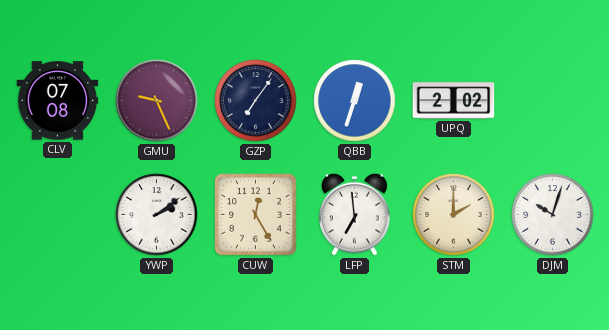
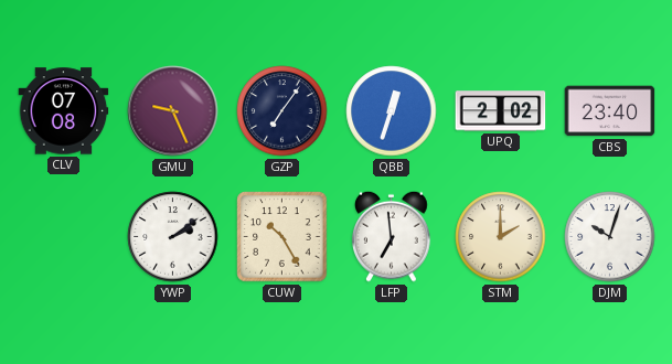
CBS: none -> 23:40
CUW: 12:25 -> 10:25
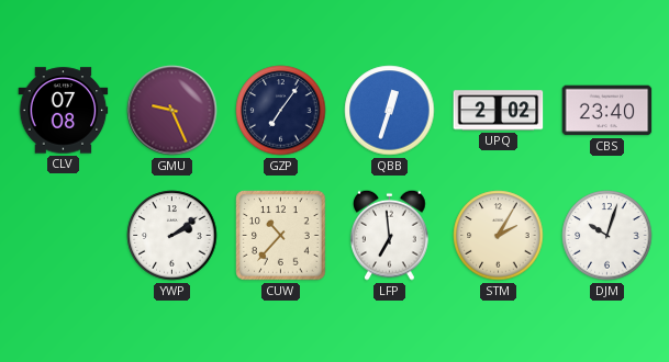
CUW: 10:25 -> 10:37
STM: 2:00 -> 2:05
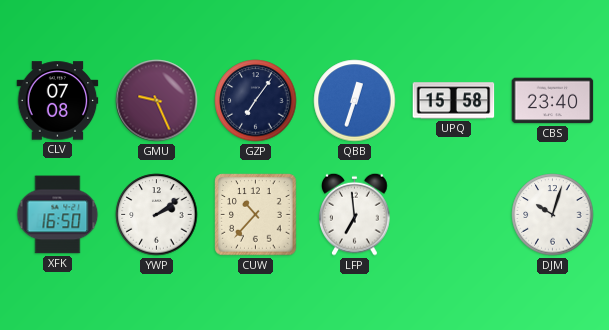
UPQ: 2:02 -> 15:58
XFK: none -> 16:50
STM: 2:05 -> none
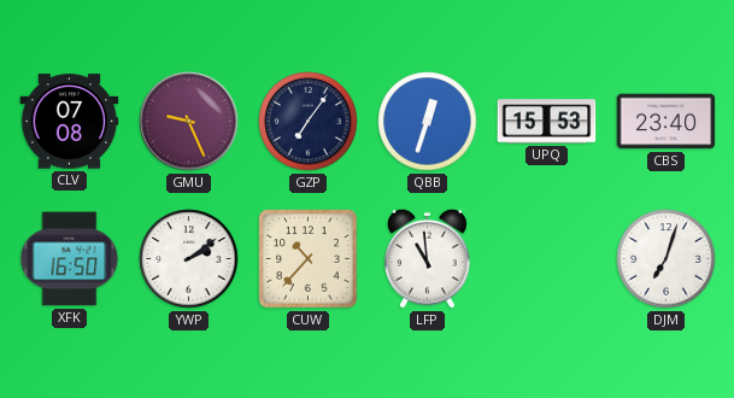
UPQ: 15:58 -> 15:53
LFP: 6:59 -> 10:59
DJM: 10:03 -> 7:03
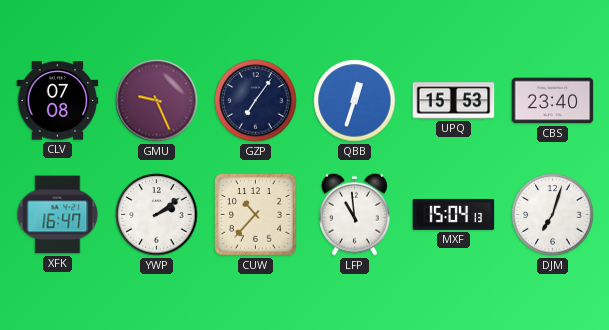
XFK: 16:50 -> 16:47
MXF: none -> 15:04
